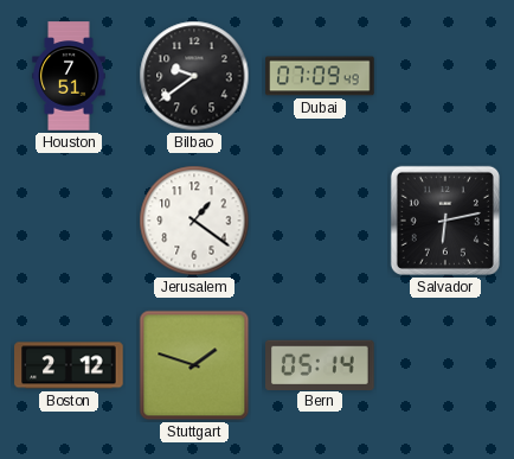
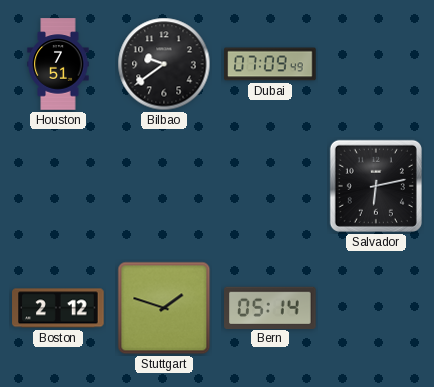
Jerusalem: 1:21 -> none
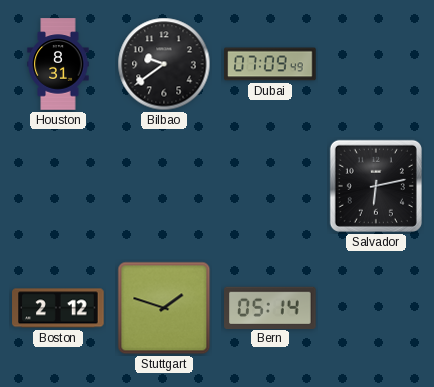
Houston: 7:51 -> 8:31
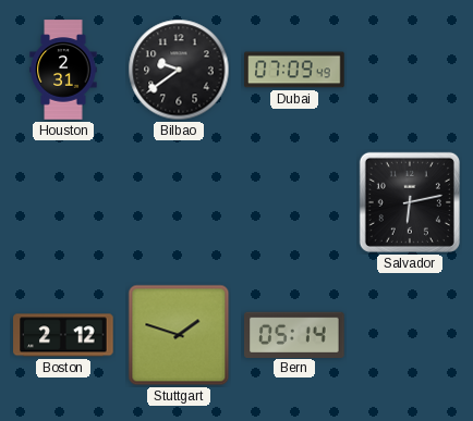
Houston: 8:31 -> 2:31
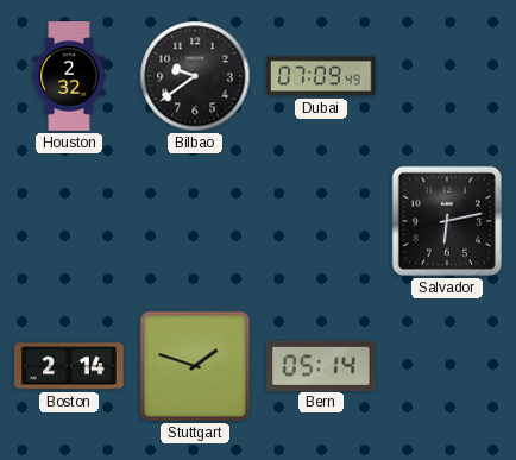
Houston: 2:31 -> 2:32
Boston: 2:12 -> 2:14
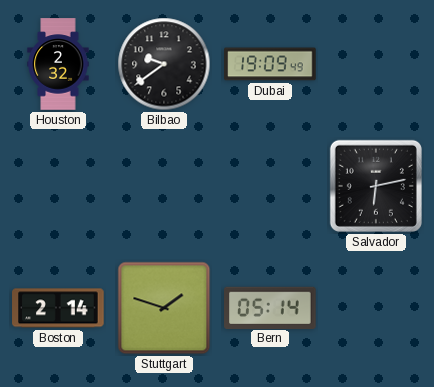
Dubai: 07:09 -> 19:09
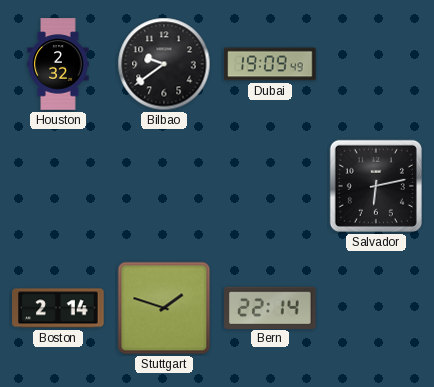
Bern: 05:14 -> 22:14
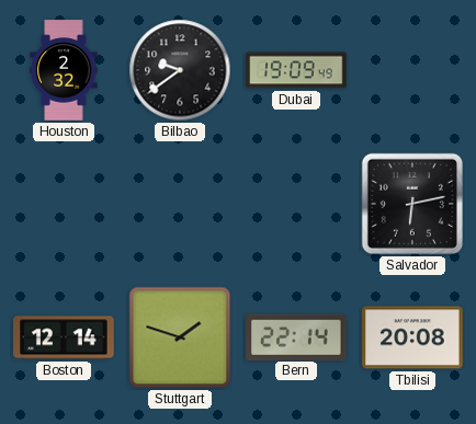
Boston: 2:14 -> 12:14
Tbilisi: none -> 20:08
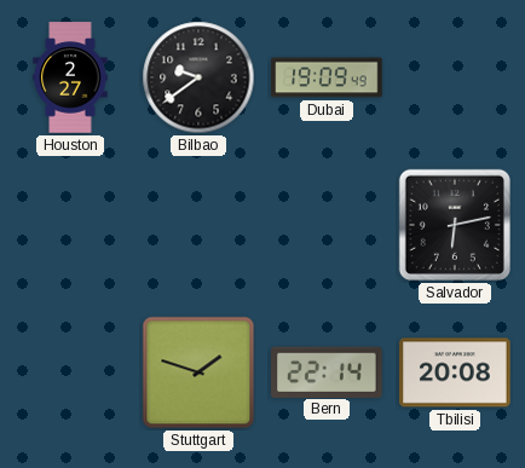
Houston: 2:32 -> 2:27
Boston: 12:14 -> none
